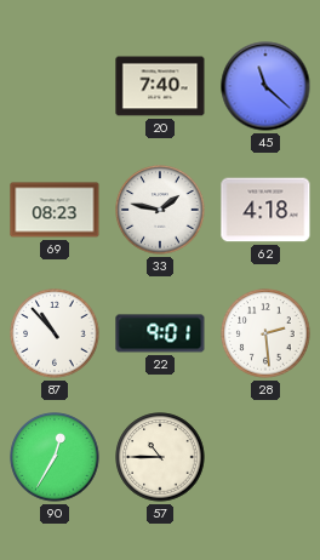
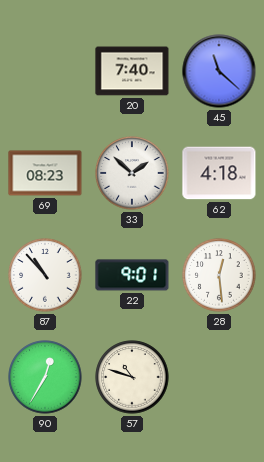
33: 1:47 -> 1:52
28: 2:29 -> 12:29
57: 10:45 -> 10:48
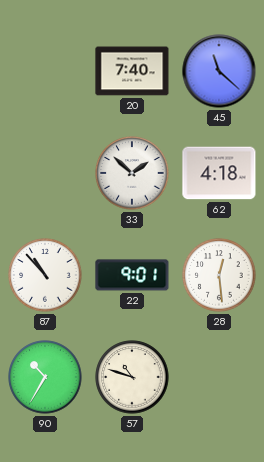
69: 08:23 -> none
90: 12:35 -> 10:35
